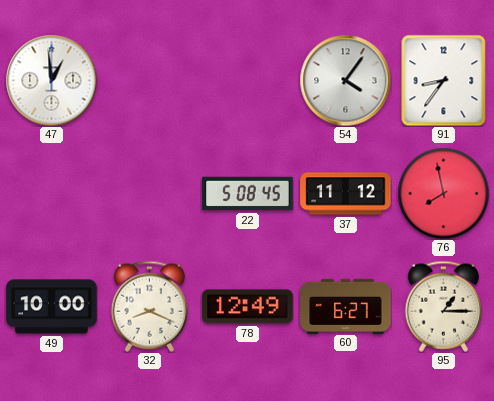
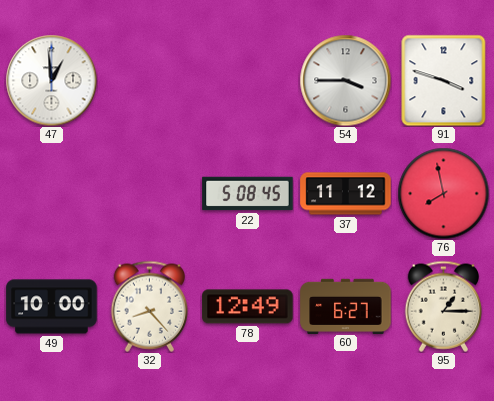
54: 4:06 -> 3:45
91: 8:36 -> 3:48
32: 8:19 -> 8:23
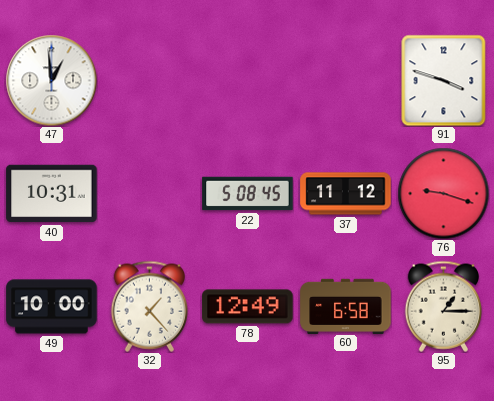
54: 3:45 -> none
40: none -> 10:31
76: 7:58 -> 9:18
32: 8:23 -> 1:23
60: 6:27 -> 6:58
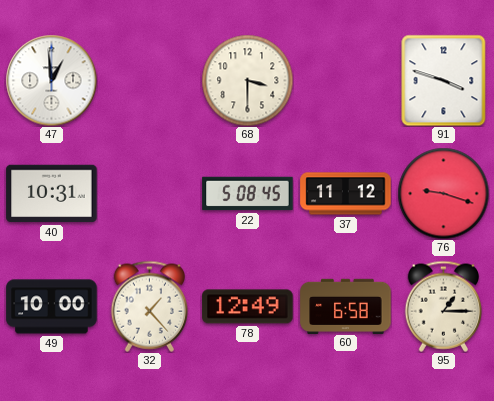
68: none -> 3:30
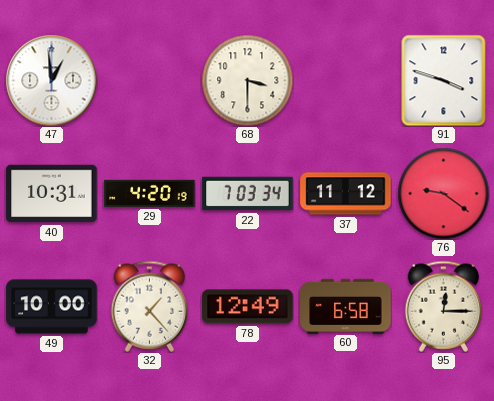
29: none -> 4:20
22: 5:08 -> 7:03
76: 9:18 -> 9:21
95: 1:15 -> 12:15
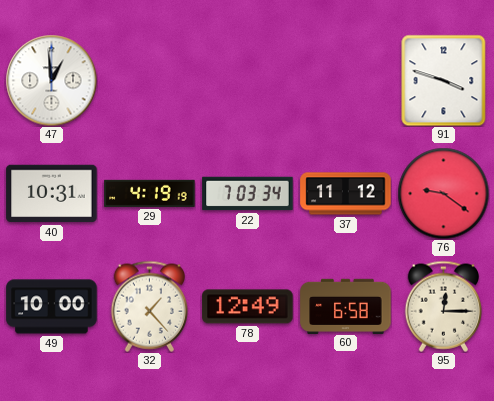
68: 3:30 -> none
29: 4:20 -> 4:19
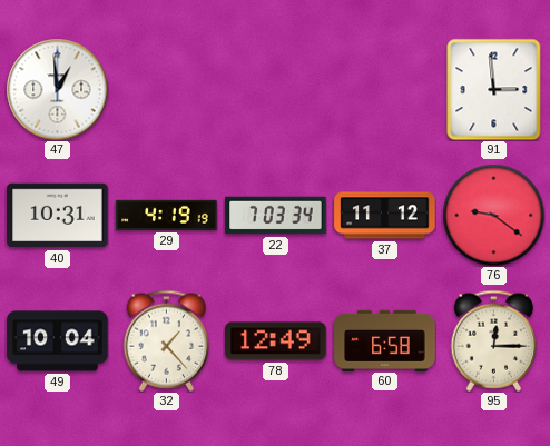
91: 3:48 -> 2:59
49: 10:00 -> 10:04
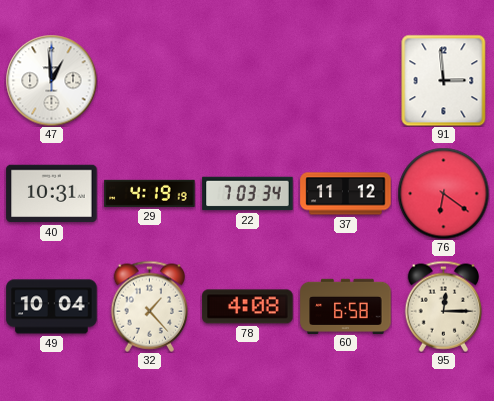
76: 9:21 -> 6:21
78: 12:49 -> 4:08
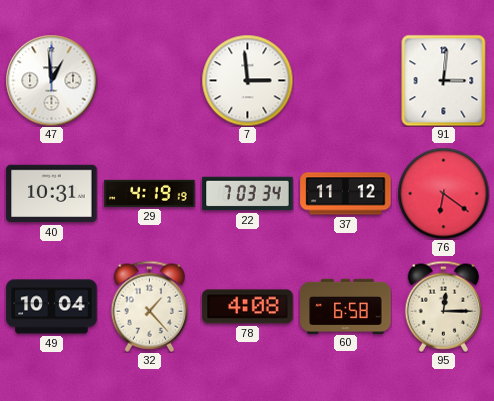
7: none -> 2:59
91: 2:59 -> 3:01
